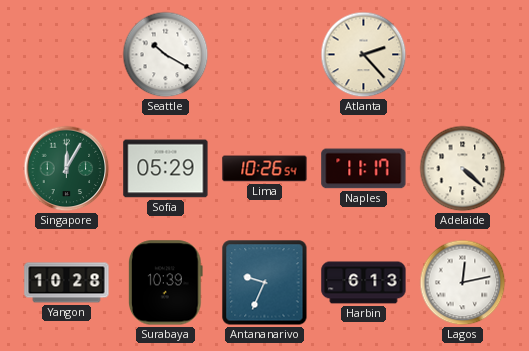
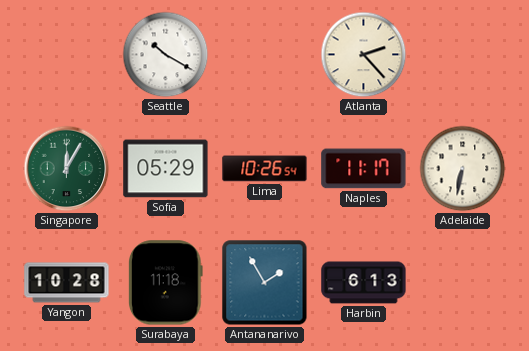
Adelaide: 4:22 -> 6:32
Surabaya: 10:39 -> 11:18
Antananarivo: 9:34 -> 1:55
Lagos: 12:13 -> none
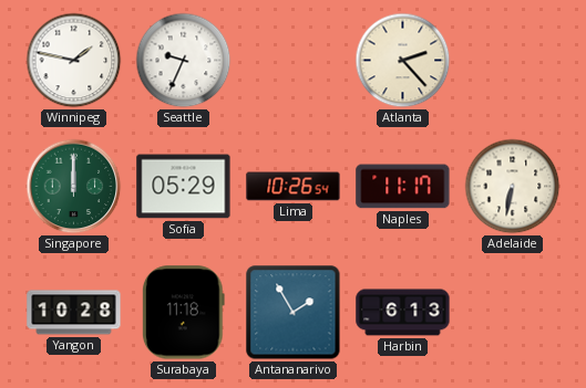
Winnipeg: none -> 1:47
Seattle: 10:20 -> 9:34
Singapore: 12:05 -> 12:00
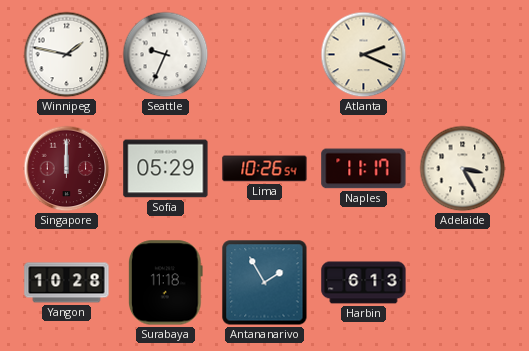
Atlanta: 2:23 -> 2:19
Singapore dial: green -> burgundy
Adelaide: 6:32 -> 3:25
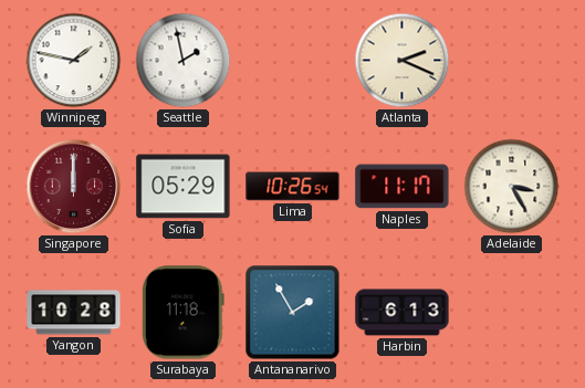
Seattle: 9:34 -> 1:58
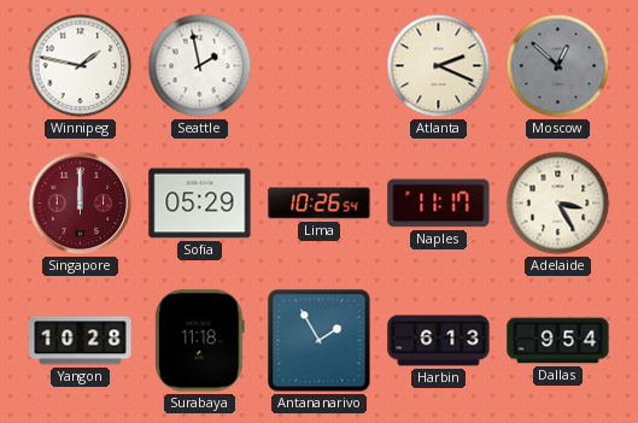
Moscow: none -> 12:52
Dallas: none -> 9:54
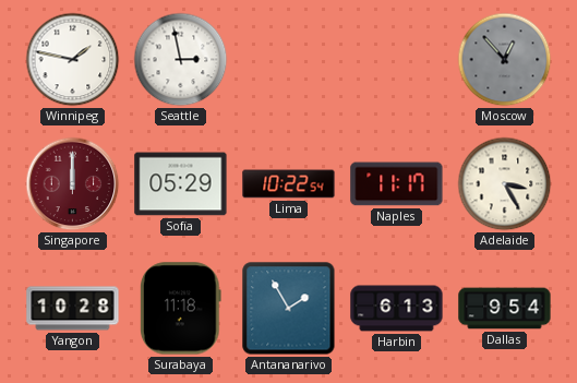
Seattle: 1:58 -> 2:58
Atlanta: 2:19 -> none
Moscow: 12:52 -> 12:53
Lima: 10:26 -> 10:22
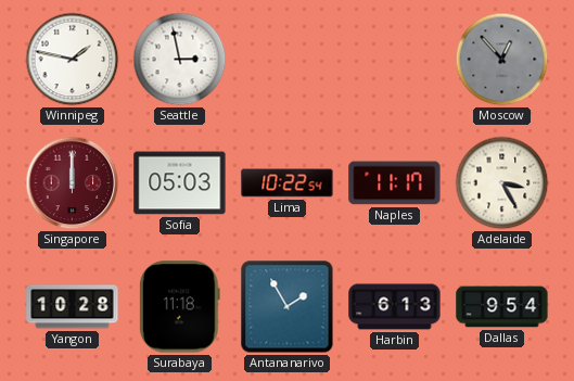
Sofia: 05:29 -> 05:03
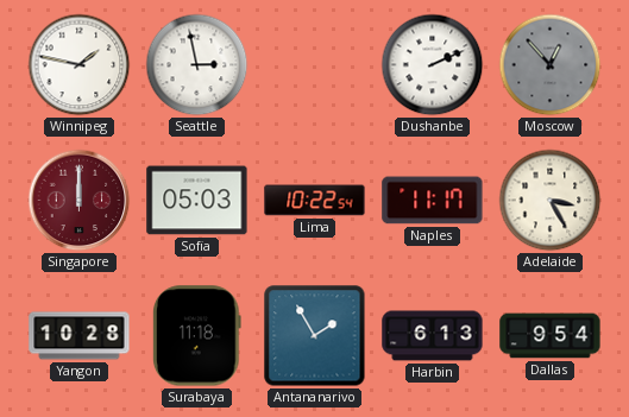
Dushanbe: none -> 2:11
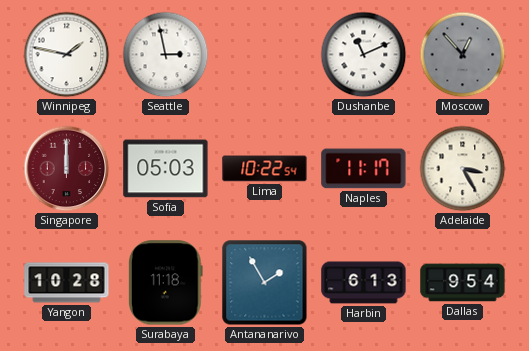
Dushanbe: 2:11 -> 11:11
